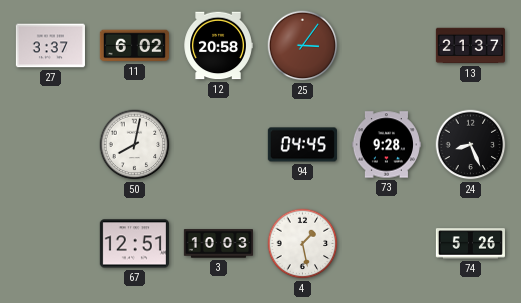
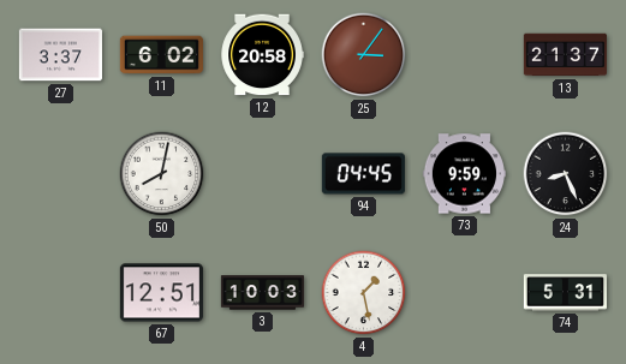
73: 9:28 -> 9:59
74: 5:26 -> 5:31
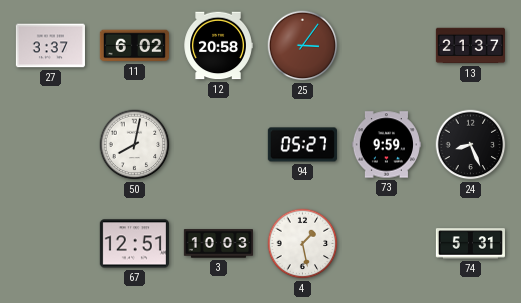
94: 04:45 -> 05:27
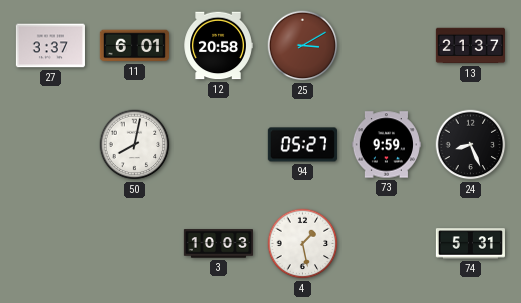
11: 6:02 -> 6:01
25: 3:06 -> 3:10
67: 12:51 -> none
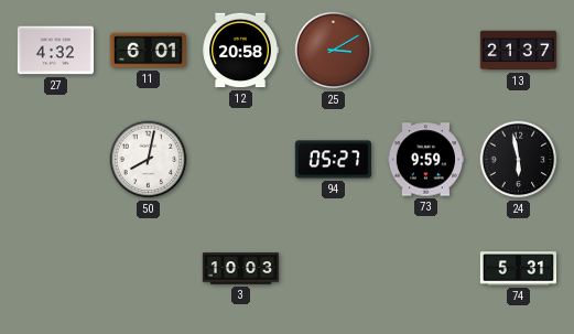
27: 3:37 -> 4:32
24: 8:26 -> 5:58
4: 1:28 -> none
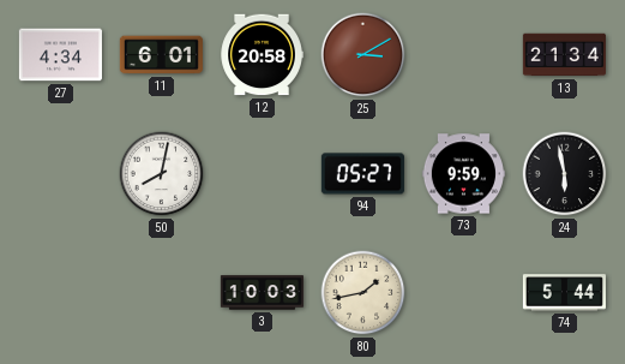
27: 4:32 -> 4:34
13: 21:37 -> 21:34
80: none -> 1:43
74: 5:31 -> 5:44
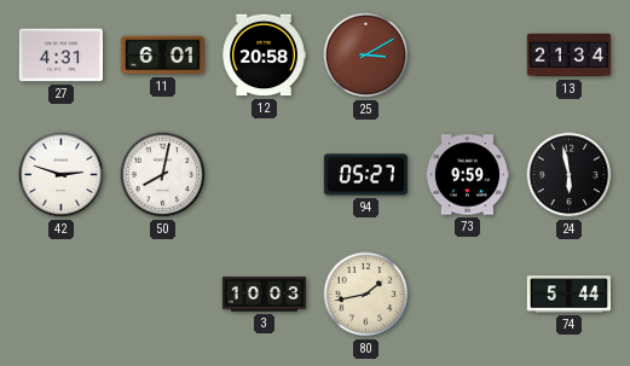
27: 4:34 -> 4:31
42: none -> 2:48
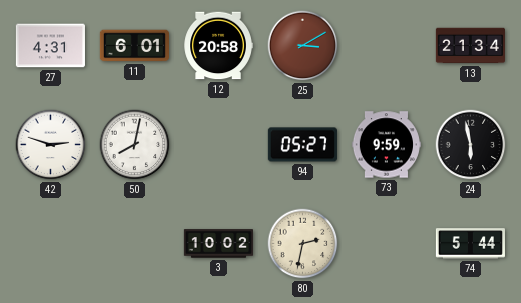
3: 10:03 -> 10:02
80: 1:43 -> 2:32
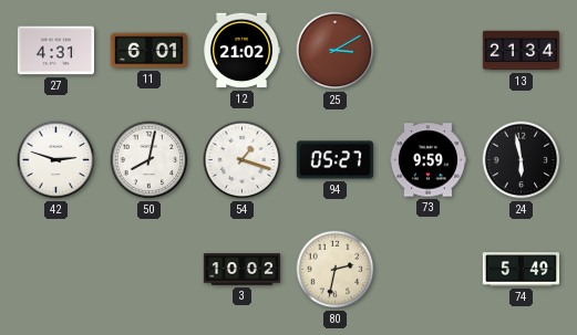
12: 20:58 -> 21:02
54: none -> 1:18
74: 5:44 -> 5:49
